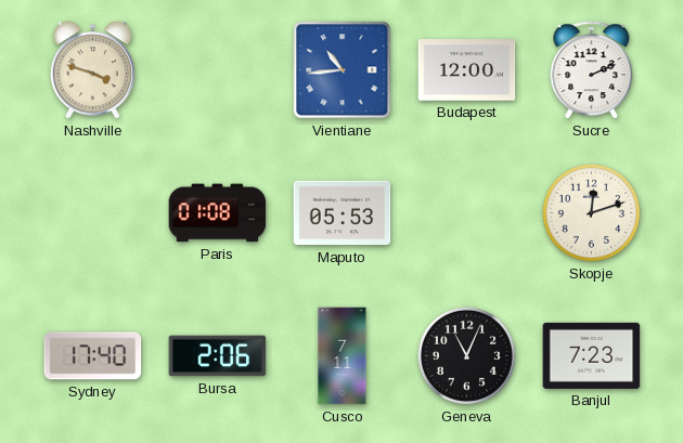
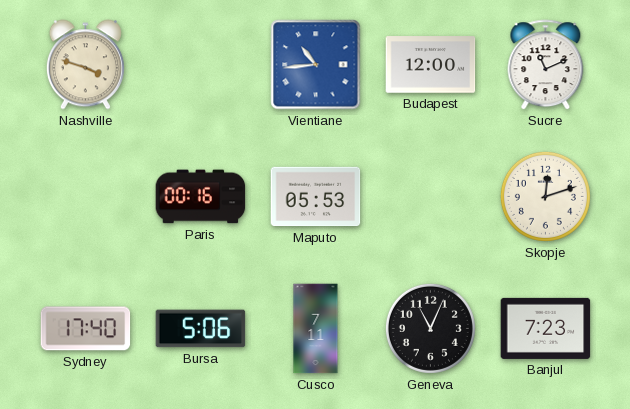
Sucre: 2:11 -> 11:11
Paris: 01:08 -> 00:16
Bursa: 2:06 -> 5:06
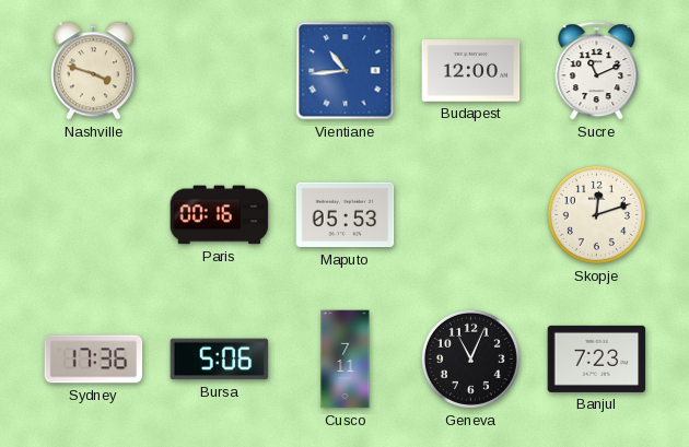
Sydney: 17:40 -> 17:36
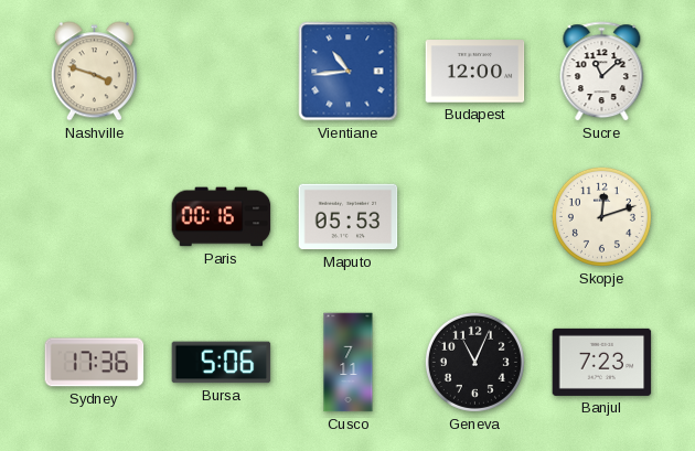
Sucre: 11:11 -> 11:08
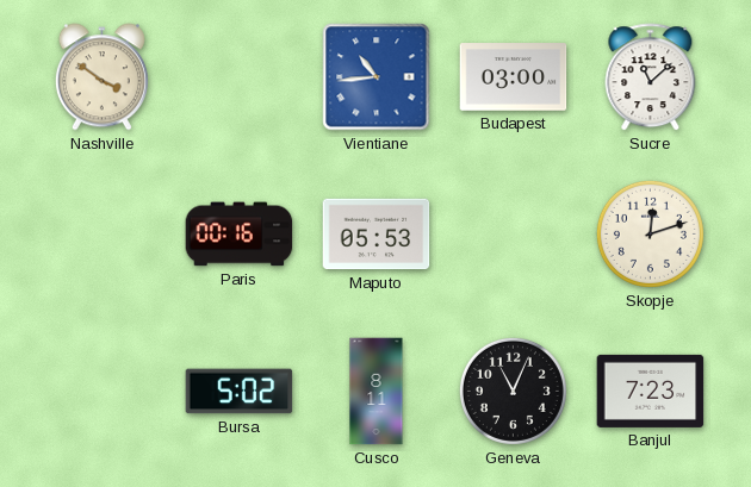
Nashville: 3:48 -> 3:51
Budapest: 12:00 -> 03:00
Sydney: 17:36 -> none
Bursa: 5:06 -> 5:02
Cusco: 7:11 -> 8:11
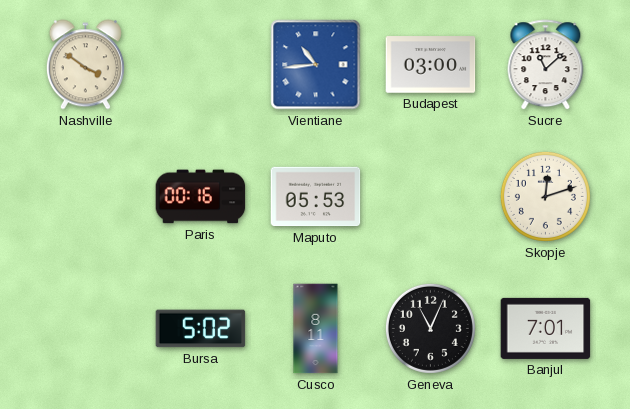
Banjul: 7:23 -> 7:01
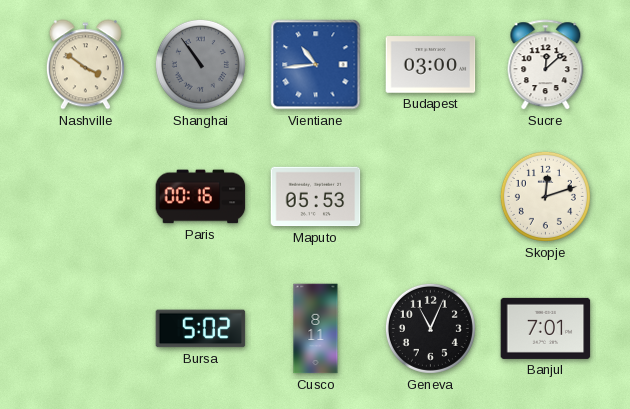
Shanghai: none -> 10:54
Sucre: 11:08 -> 12:08
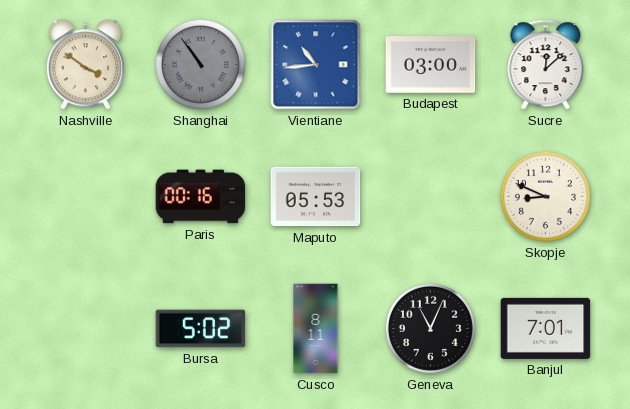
Skopje: 12:12 -> 8:49
